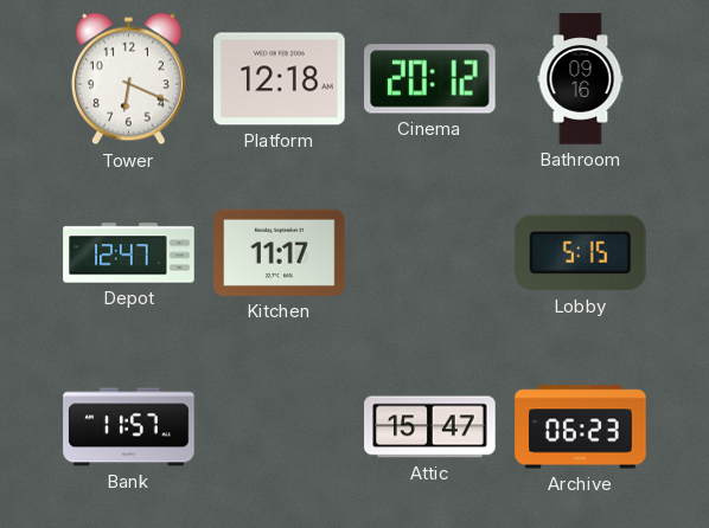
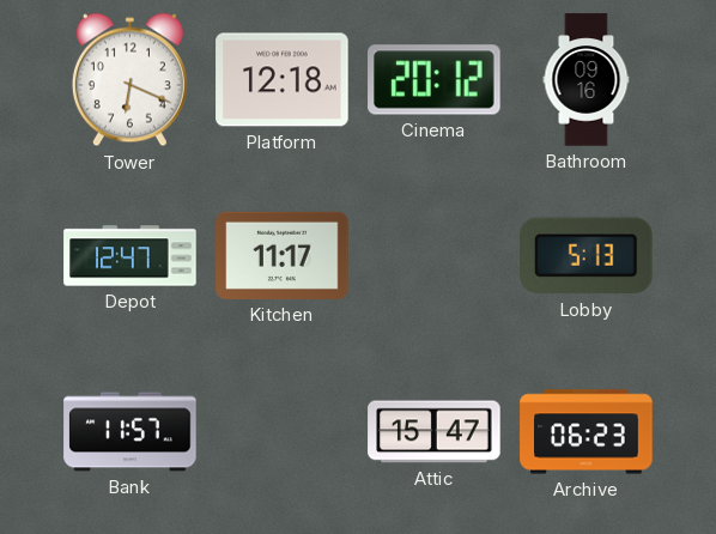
Lobby: 5:15 -> 5:13
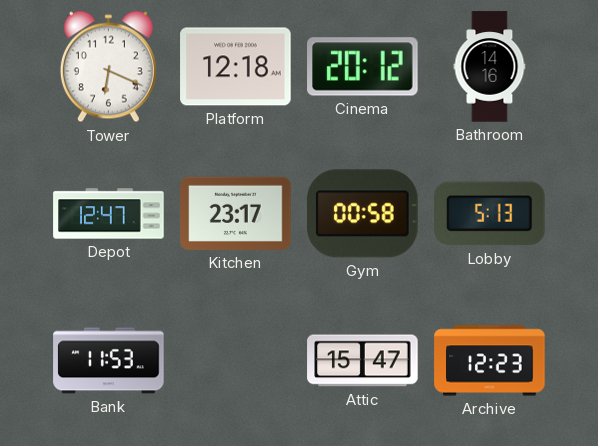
Bathroom: 09:16 -> 14:16
Kitchen: 11:17 -> 23:17
Gym: none -> 00:58
Bank: 11:57 -> 11:53
Archive: 06:23 -> 12:23
